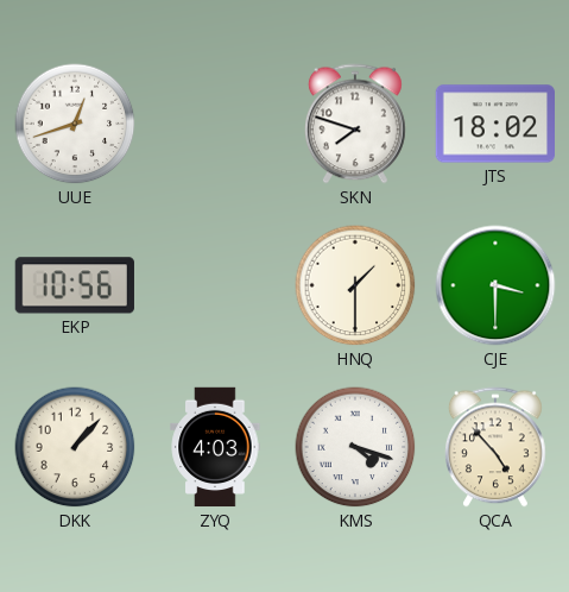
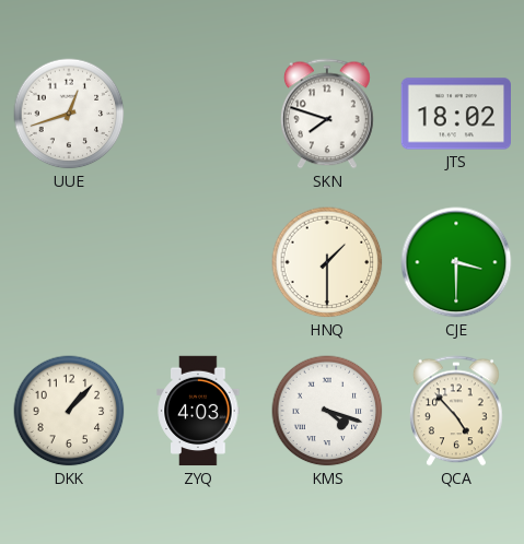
EKP: 10:56 -> none
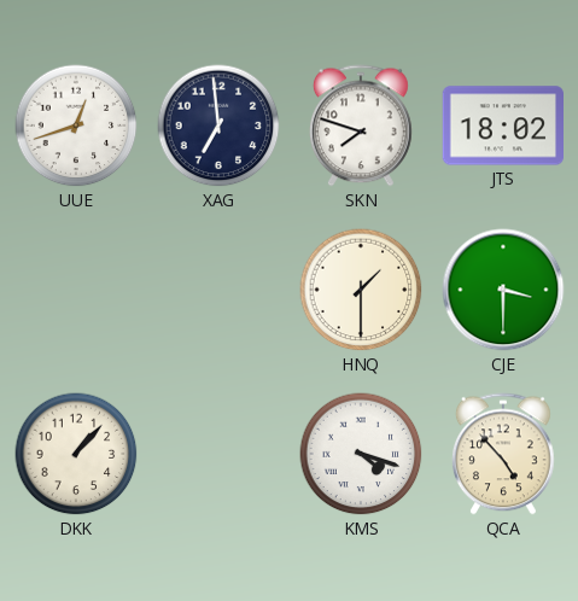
XAG: none -> 6:59
ZYQ: 4:03 -> none
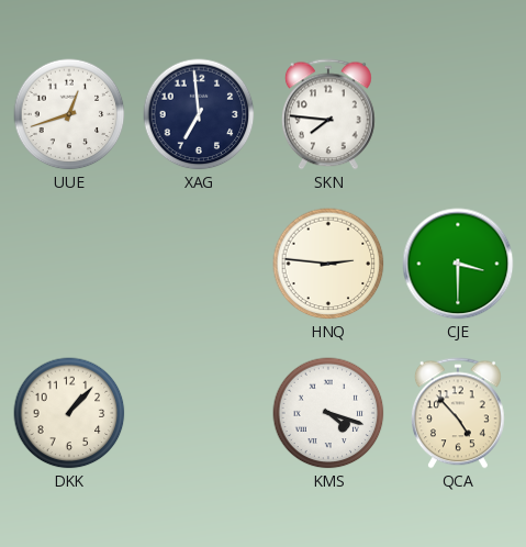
SKN: 7:48 -> 7:46
JTS: 18:02 -> none
HNQ: 1:30 -> 2:46
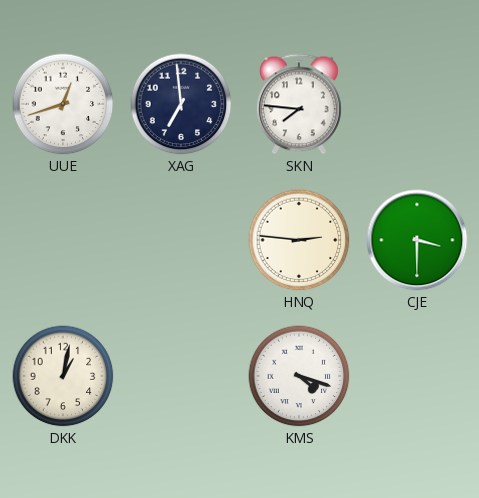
DKK: 1:07 -> 1:02
QCA: 4:53 -> none
